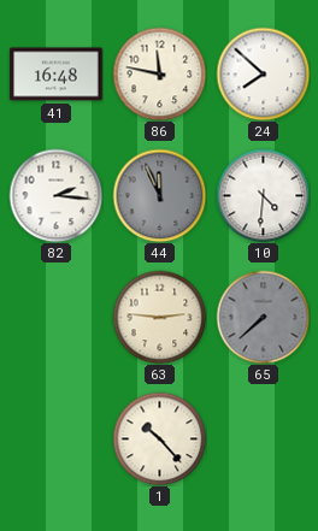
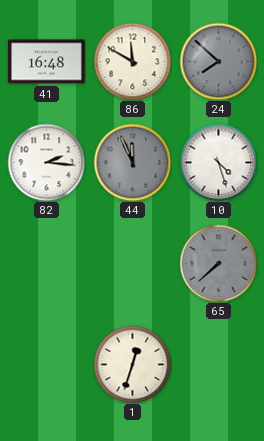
86: 11:47 -> 11:50
24 dial: white -> grey
10: 4:31 -> 4:27
63: 2:46 -> none
1: 10:23 -> 12:33
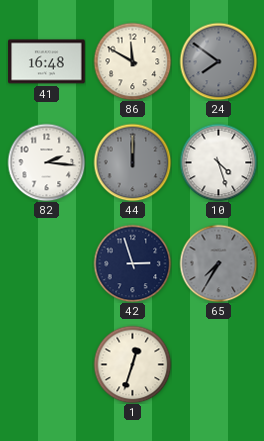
24: 7:52 -> 7:51
44: 11:56 -> 12:00
42: none -> 2:57
65: 7:38 -> 7:35
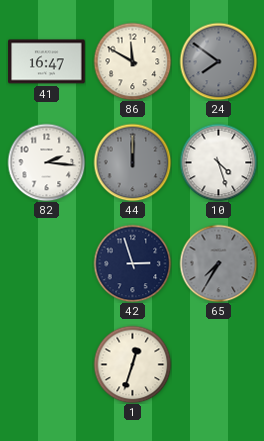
41: 16:48 -> 16:47
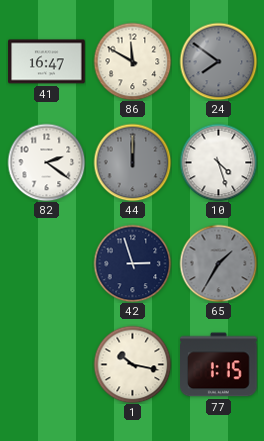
82: 2:16 -> 2:21
65: 7:35 -> 1:35
1: 12:33 -> 10:17
77: none -> 1:15
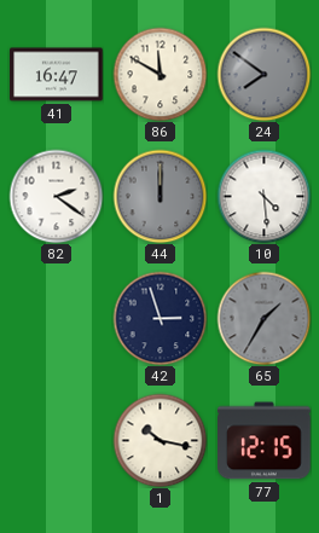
10: 4:27 -> 4:29
77: 1:15 -> 12:15
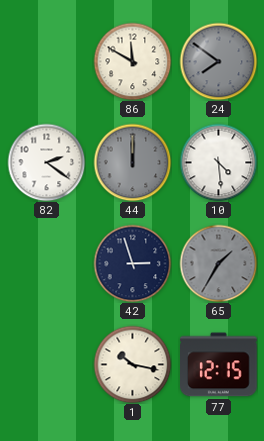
41: 16:47 -> none
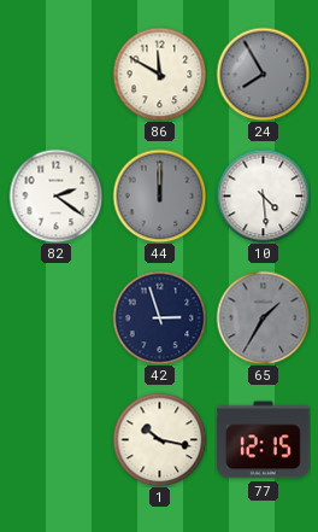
24: 7:51 -> 7:55
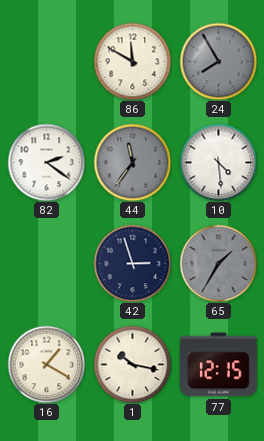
44: 12:00 -> 11:36
16: none -> 1:20
